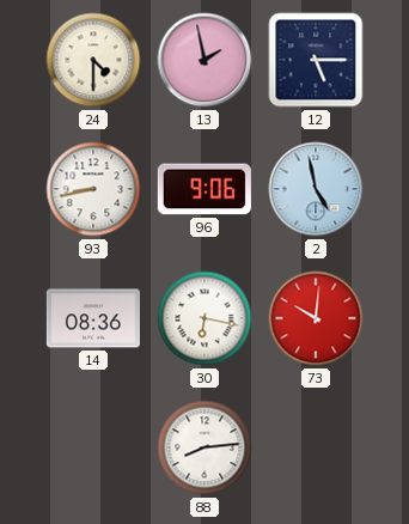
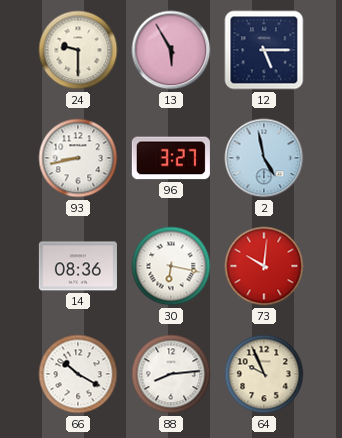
24: 4:30 -> 9:30
13: 1:58 -> 5:55
96: 9:06 -> 3:27
66: none -> 10:20
64: none -> 9:56
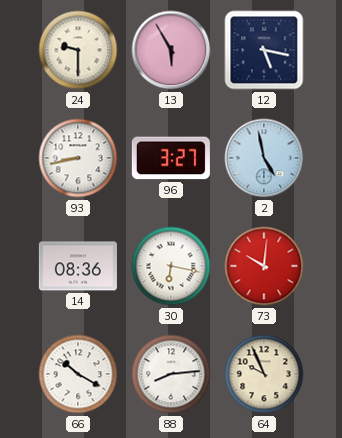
12: 5:15 -> 5:17
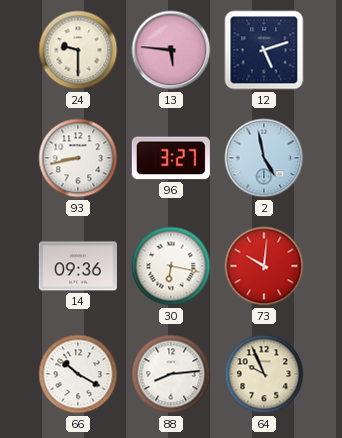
13: 5:55 -> 5:46
12: 5:17 -> 5:12
14: 08:36 -> 09:36
